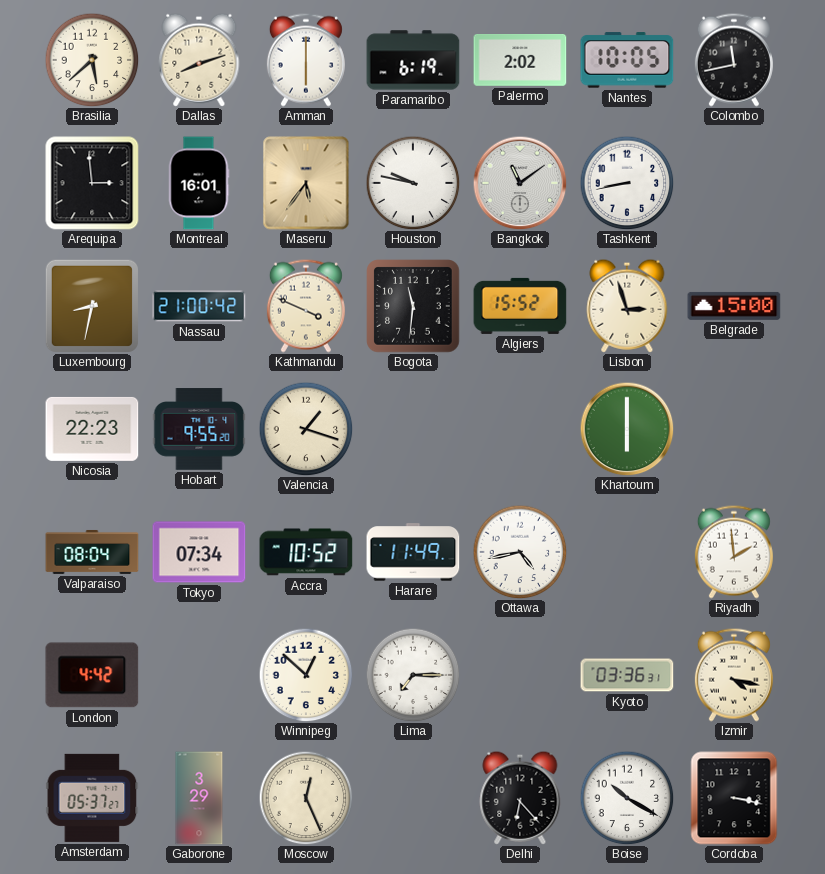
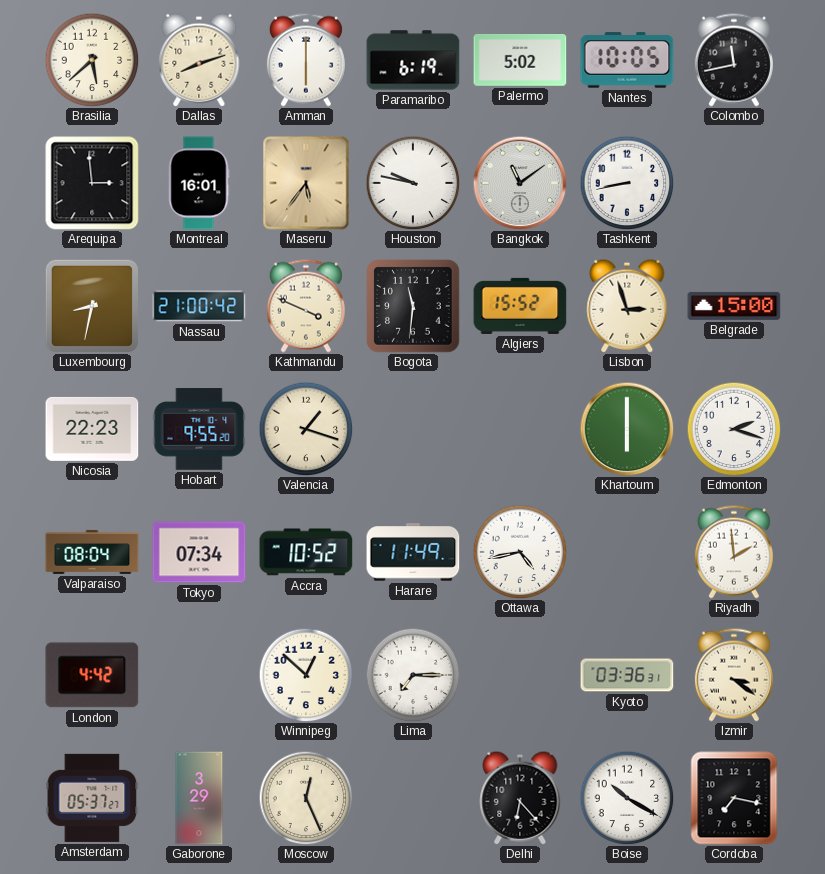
Palermo: 2:02 -> 5:02
Edmonton: none -> 2:18
Izmir: 4:17 -> 3:21
Cordoba: 3:17 -> 7:17
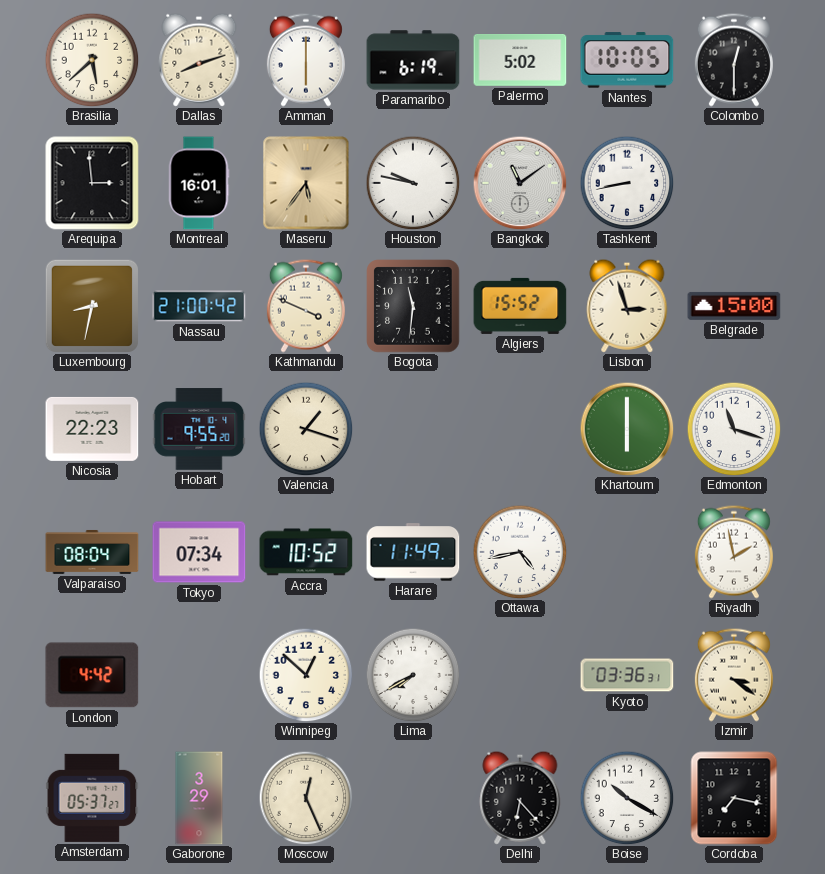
Colombo: 11:43 -> 12:30
Edmonton: 2:18 -> 11:18
Riyadh: 1:59 -> 1:58
Lima: 7:15 -> 7:40
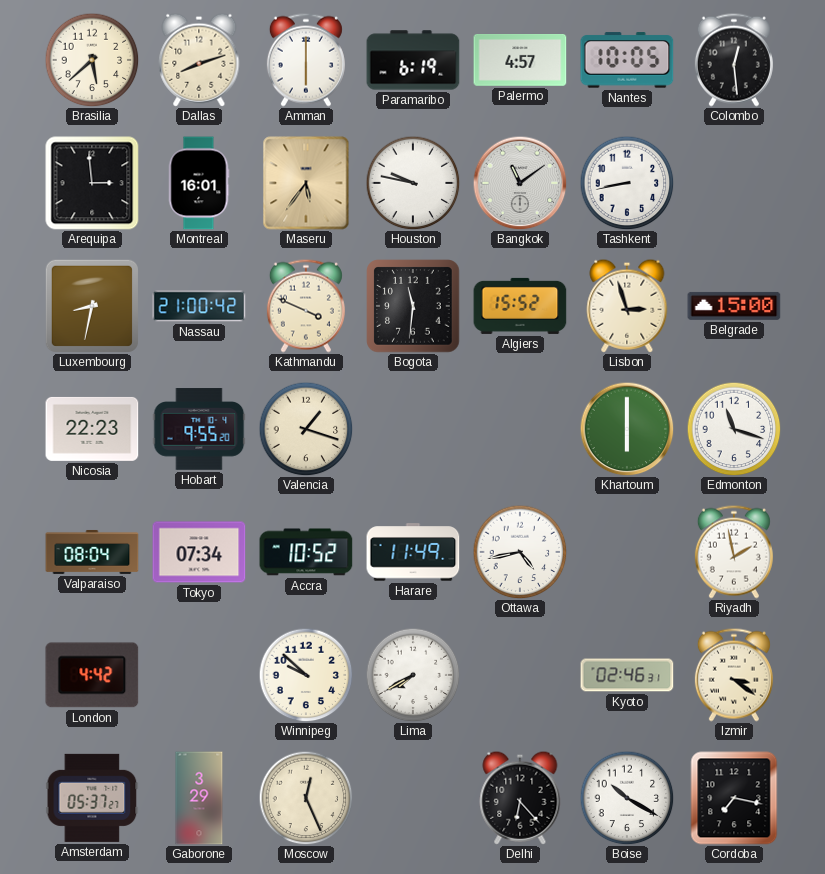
Palermo: 5:02 -> 4:57
Colombo: 12:30 -> 12:29
Winnipeg: 12:52 -> 9:52
Kyoto: 03:36 -> 02:46
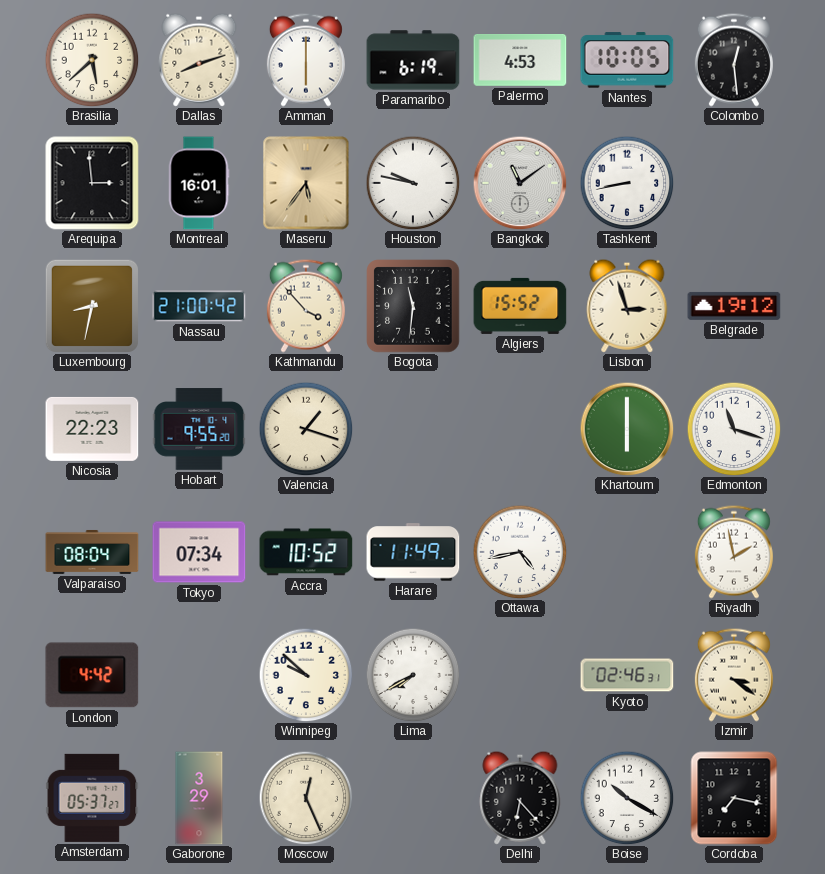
Palermo: 4:57 -> 4:53
Kathmandu: 3:49 -> 3:53
Belgrade: 15:00 -> 19:12
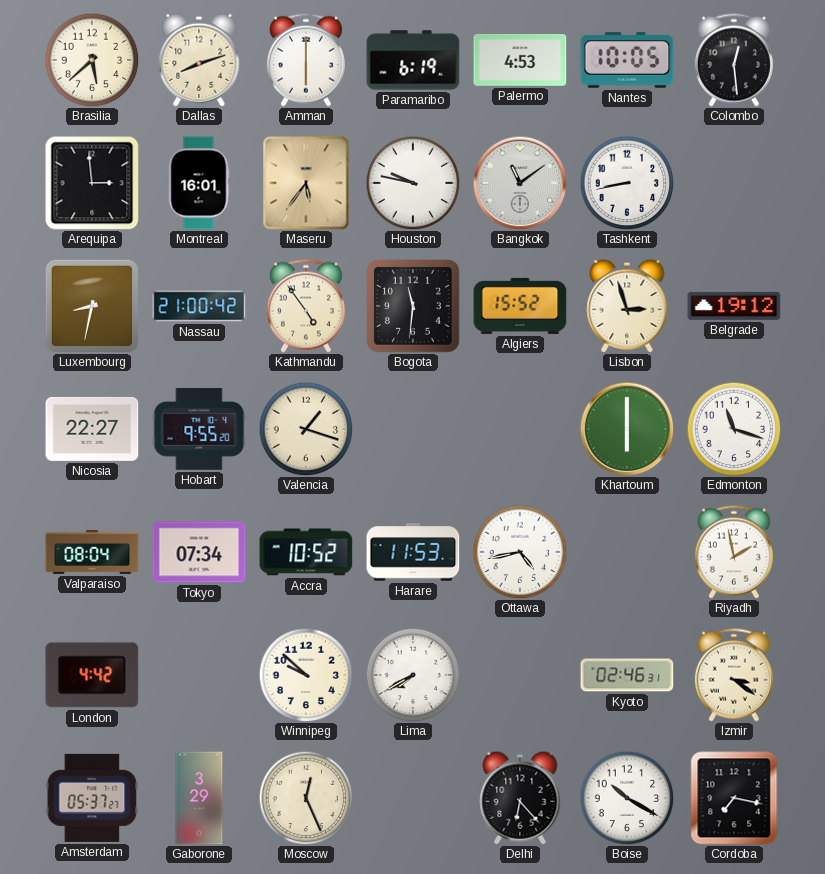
Kathmandu: 3:53 -> 4:54
Nicosia: 22:23 -> 22:27
Harare: 11:49 -> 11:53
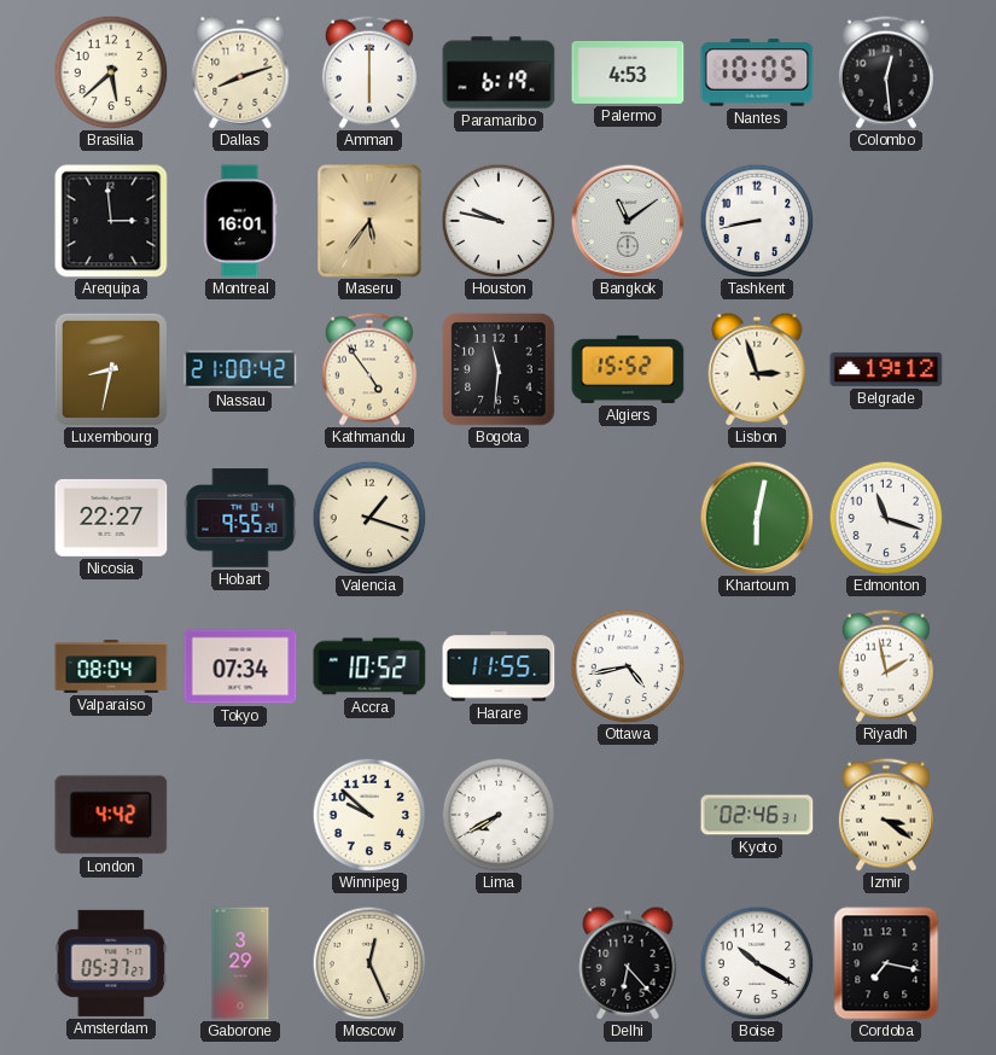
Khartoum: 6:00 -> 6:02
Harare: 11:53 -> 11:55
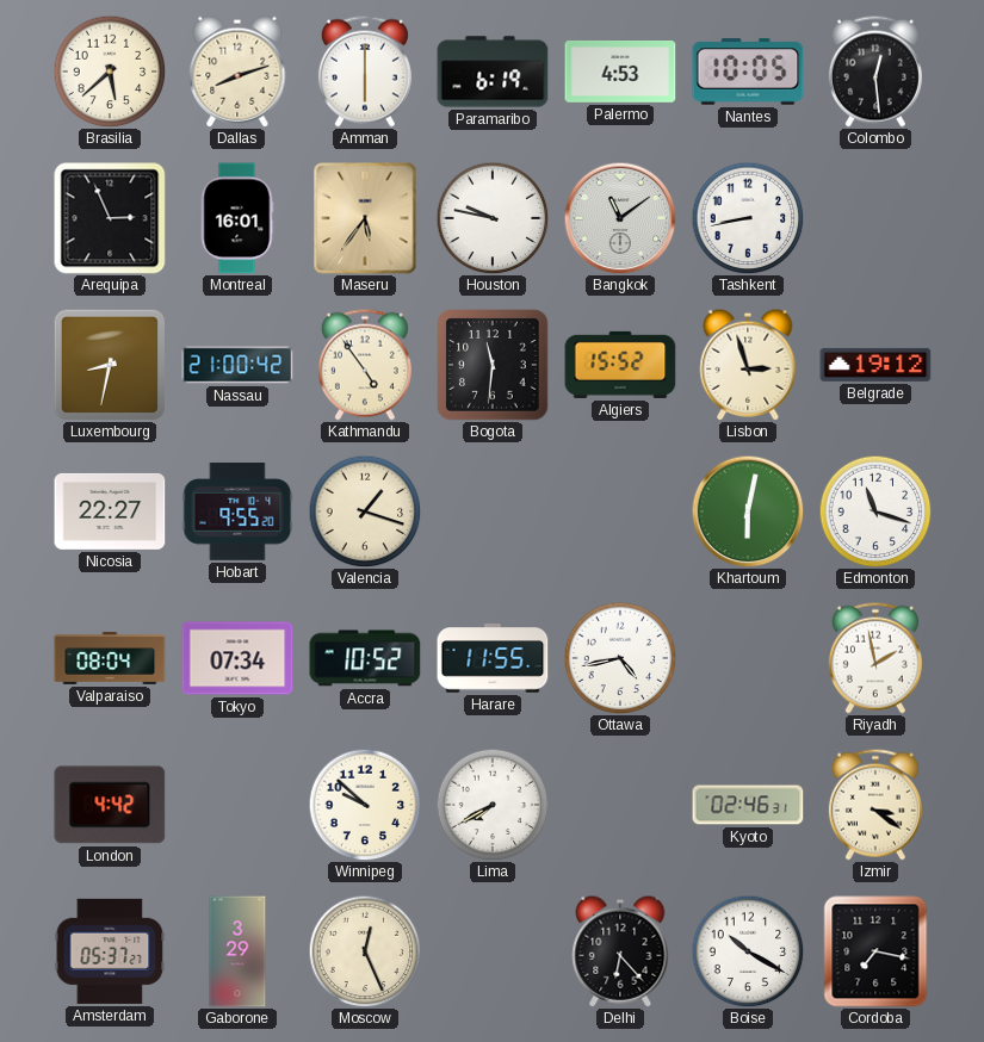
Arequipa: 2:59 -> 2:56
